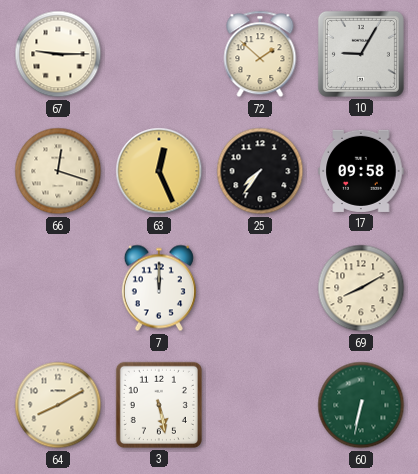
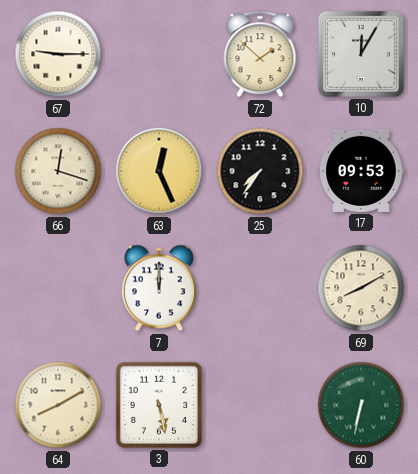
10: 9:05 -> 12:05
17: 09:58 -> 09:53
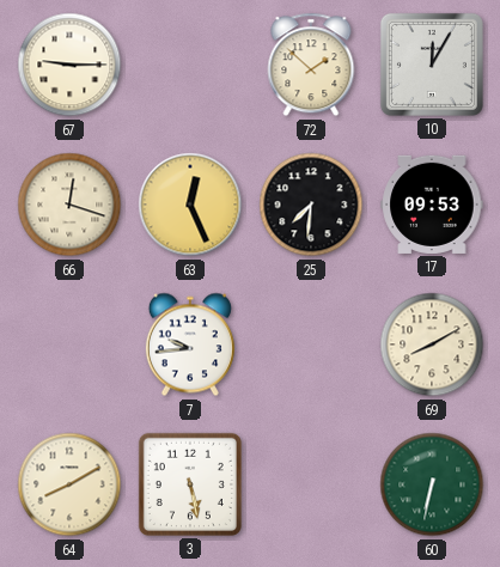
25: 7:36 -> 7:31
7: 12:00 -> 9:44
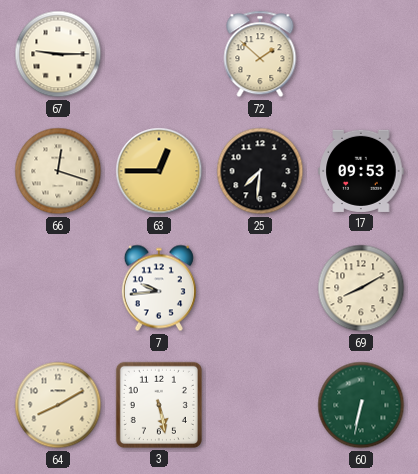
10: 12:05 -> none
63: 12:26 -> 12:45
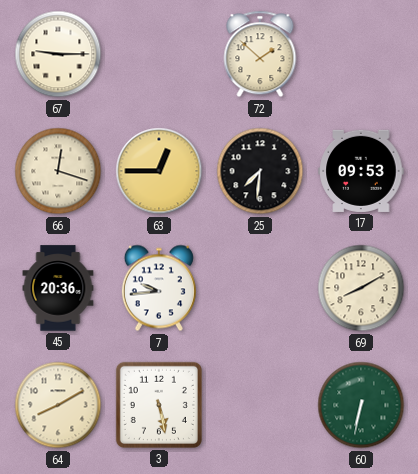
45: none -> 20:36
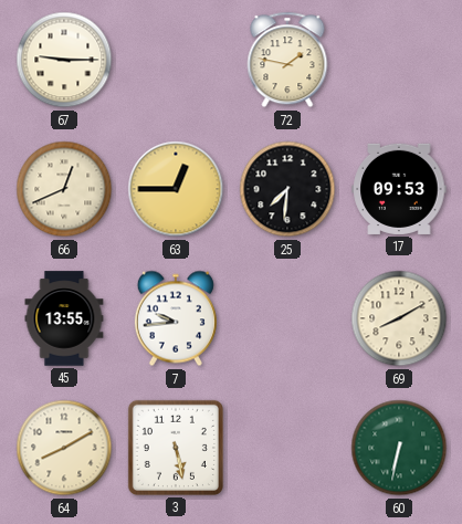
72: 1:52 -> 1:47
66: 12:18 -> 12:41
45: 20:36 -> 13:55
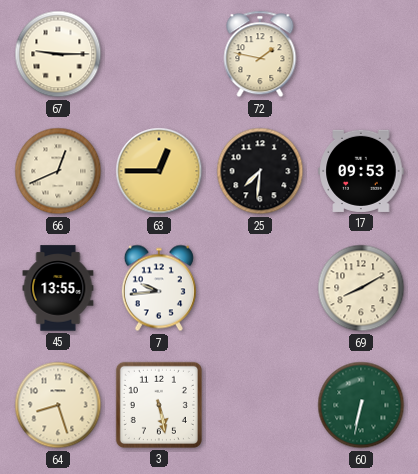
64: 8:10 -> 8:27
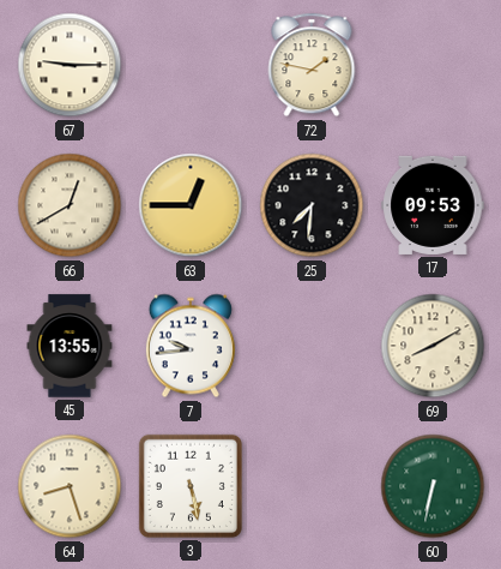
66: 12:41 -> 12:40
